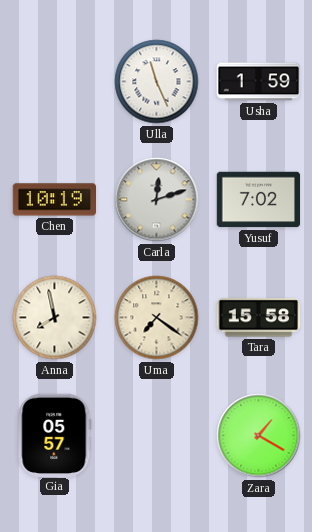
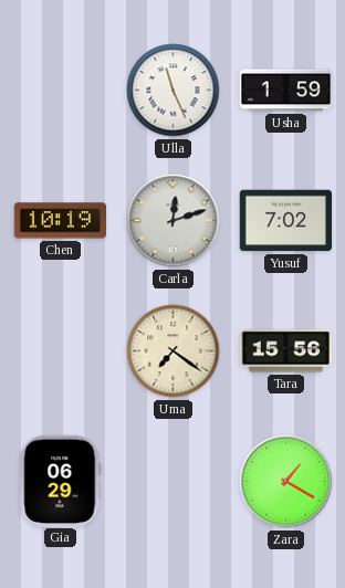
Anna: 7:58 -> none
Tara: 15:58 -> 15:56
Gia: 05:57 -> 06:29
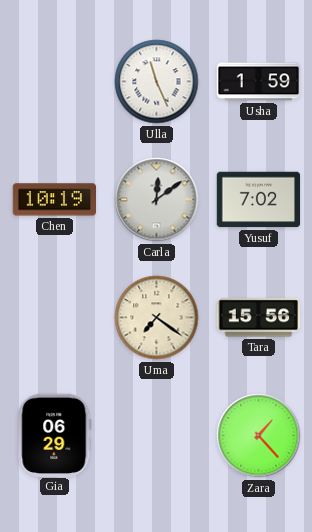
Carla: 12:12 -> 12:09
Zara: 1:20 -> 1:23
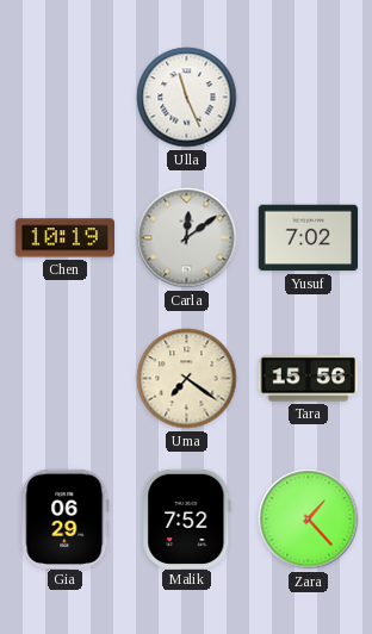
Usha: 1:59 -> none
Malik: none -> 7:52
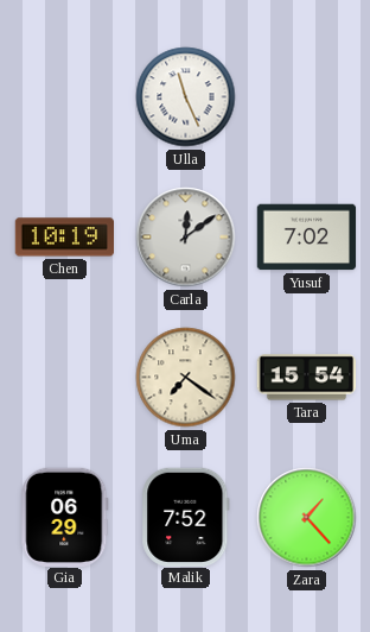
Tara: 15:56 -> 15:54
